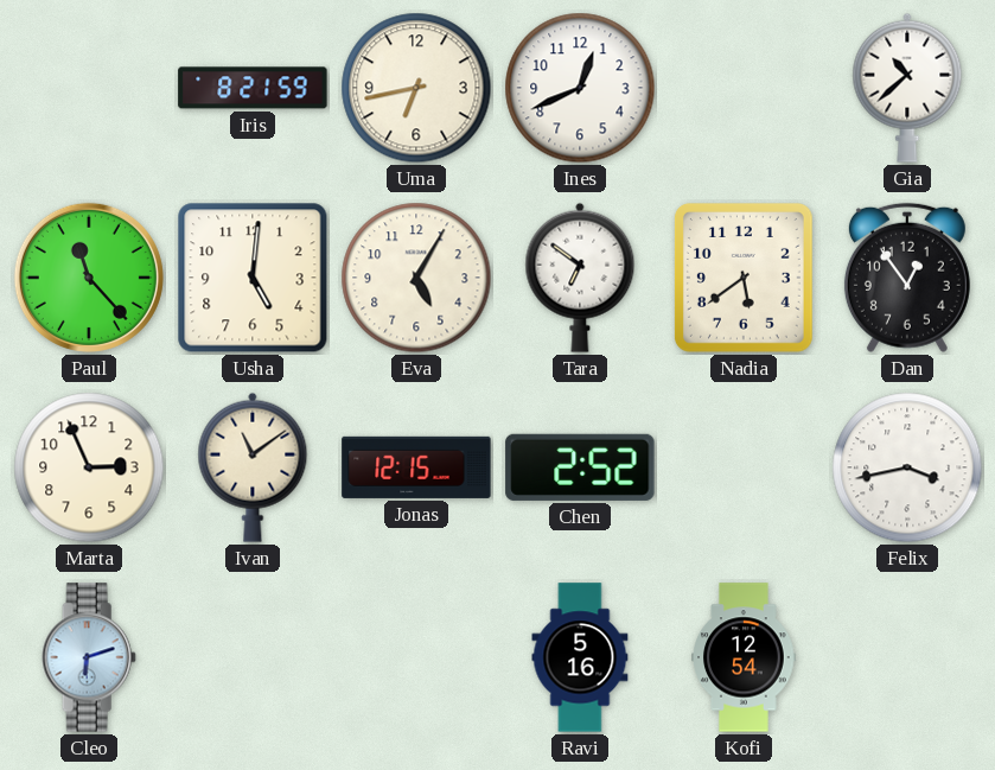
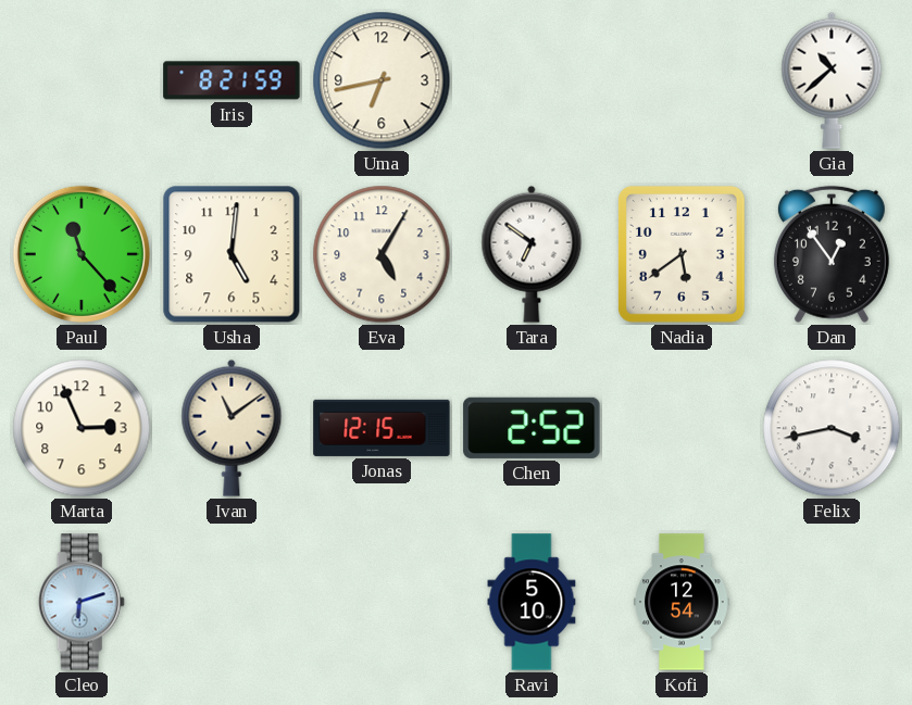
Ines: 12:41 -> none
Ravi: 5:16 -> 5:10
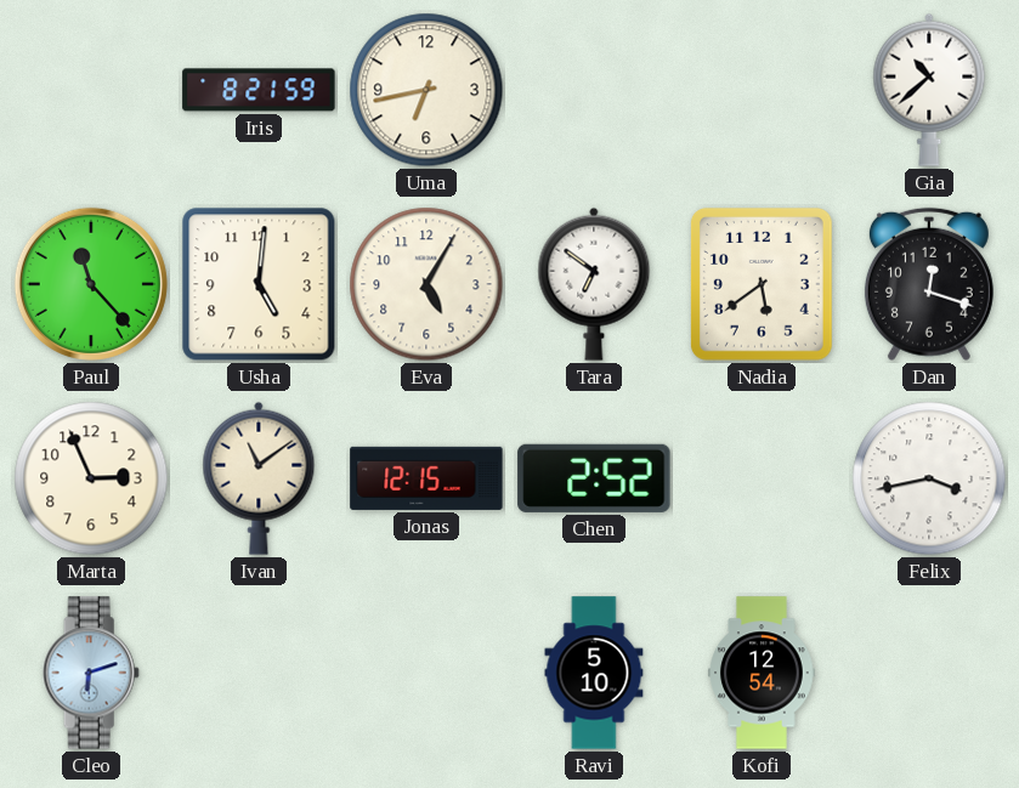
Dan: 12:54 -> 12:18
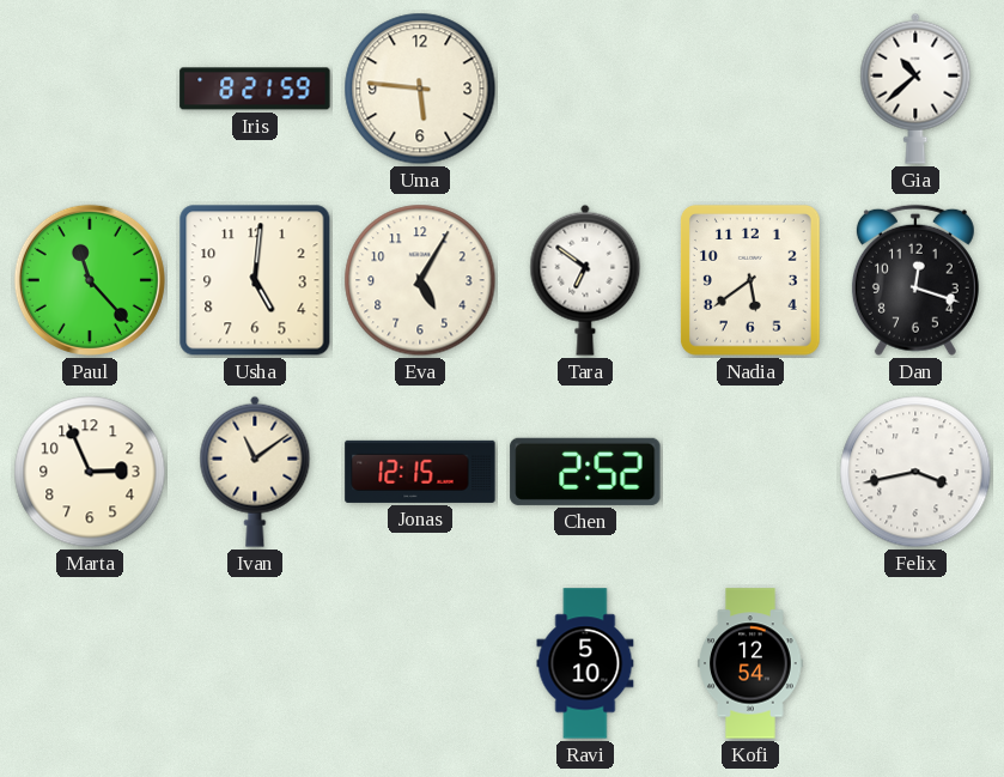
Uma: 6:43 -> 5:46
Cleo: 6:12 -> none
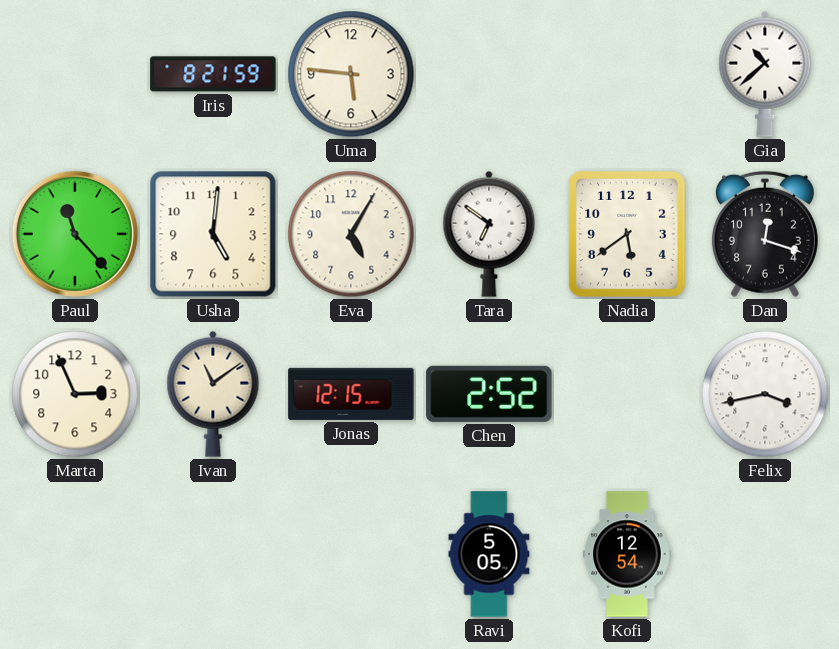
Ravi: 5:10 -> 5:05
